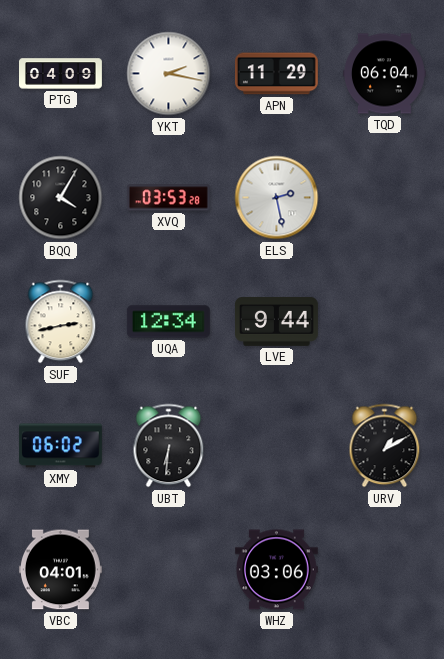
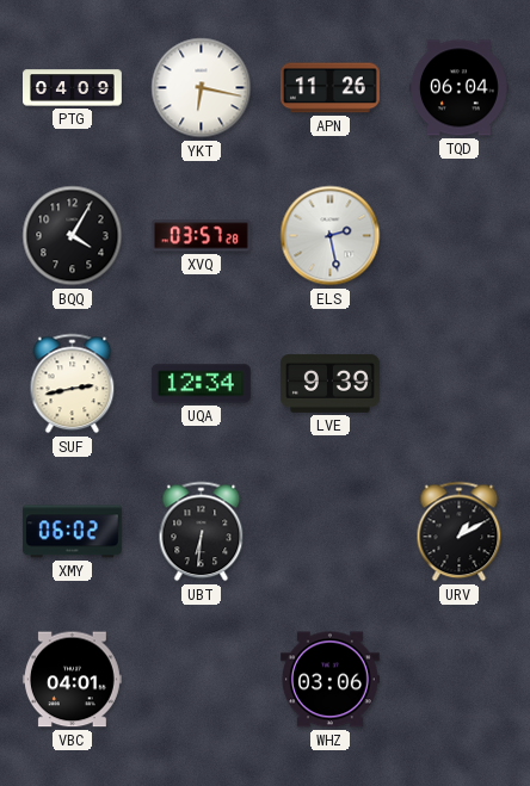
YKT: 2:17 -> 6:17
APN: 11:29 -> 11:26
XVQ: 03:53 -> 03:57
LVE: 9:44 -> 9:39
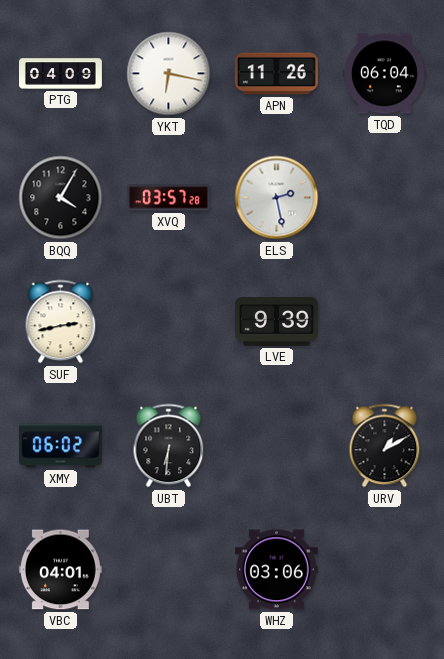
UQA: 12:34 -> none
